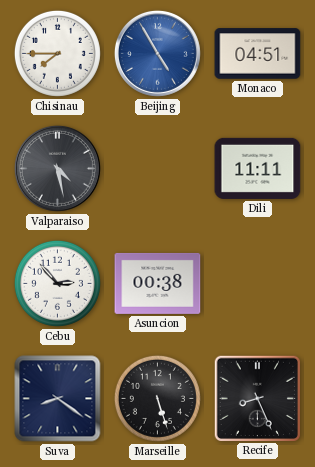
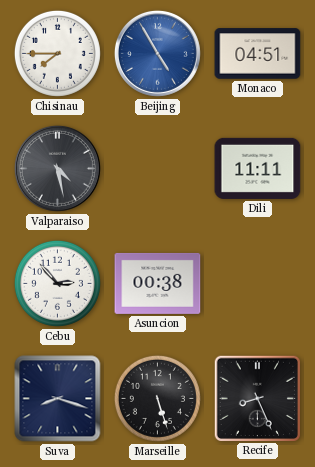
Suva: 8:21 -> 8:18
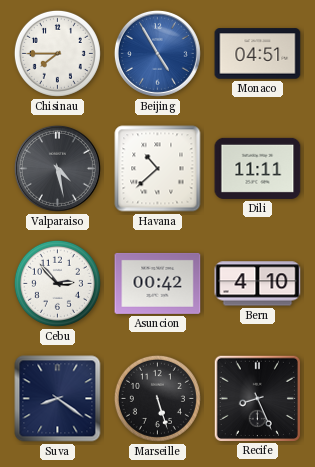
Havana: none -> 10:38
Asuncion: 00:38 -> 00:42
Bern: none -> 4:10
Suva: 8:18 -> 8:21
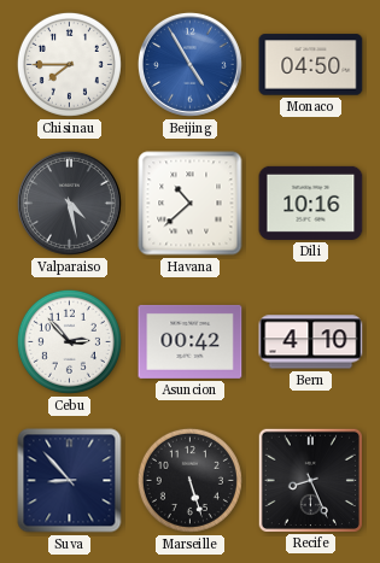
Monaco: 04:51 -> 04:50
Dili: 11:11 -> 10:16
Suva: 8:21 -> 8:53
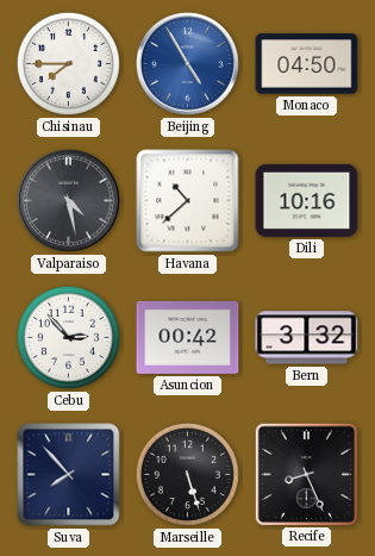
Bern: 4:10 -> 3:32
Suva: 8:53 -> 7:53
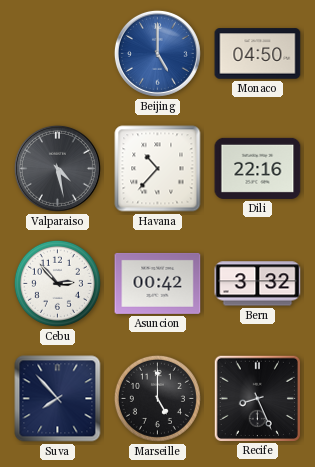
Chisinau: 7:45 -> none
Beijing: 4:55 -> 5:00
Havana: 10:38 -> 10:37
Dili: 10:16 -> 22:16
Marseille: 5:27 -> 5:00
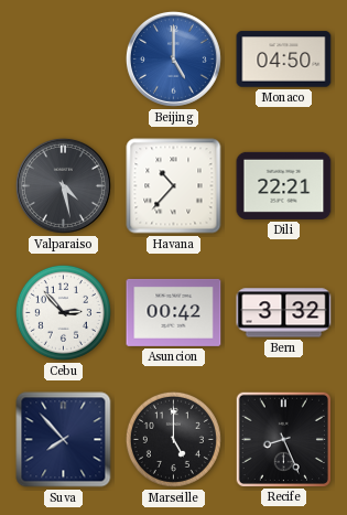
Dili: 22:16 -> 22:21
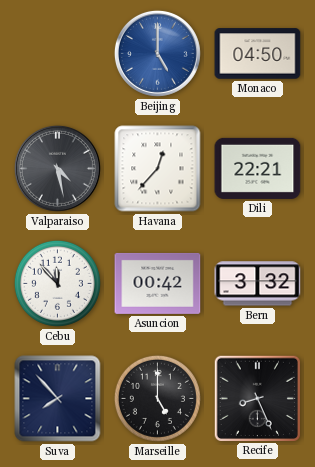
Havana: 10:37 -> 12:37
Cebu: 2:53 -> 11:53
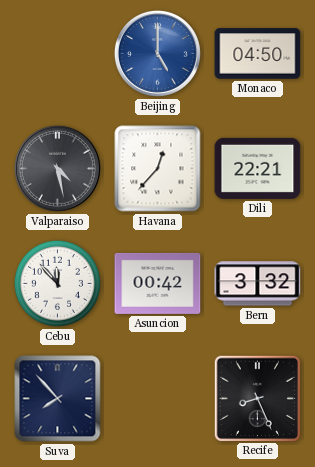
Marseille: 5:00 -> none
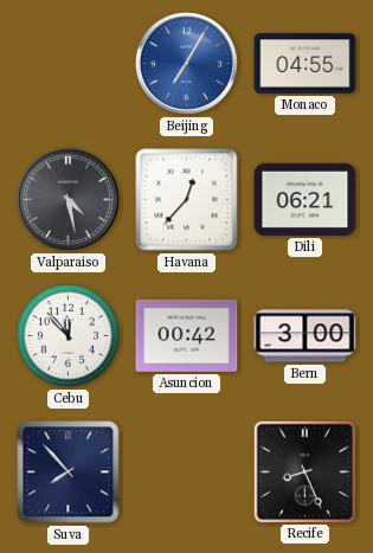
Beijing: 5:00 -> 7:05
Monaco: 04:50 -> 04:55
Dili: 22:21 -> 06:21
Bern: 3:32 -> 3:00
